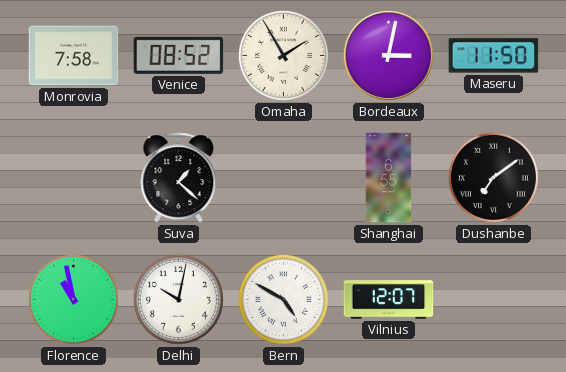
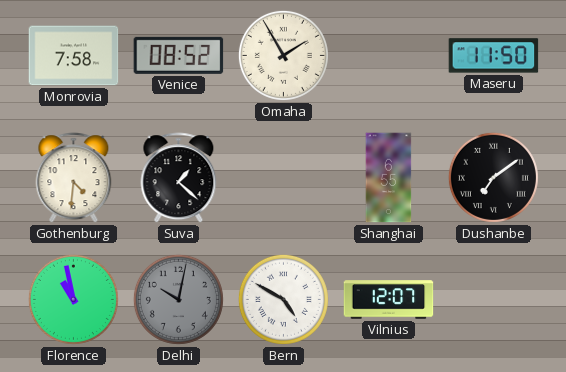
Bordeaux: 3:02 -> none
Gothenburg: none -> 4:31
Delhi dial: white -> grey
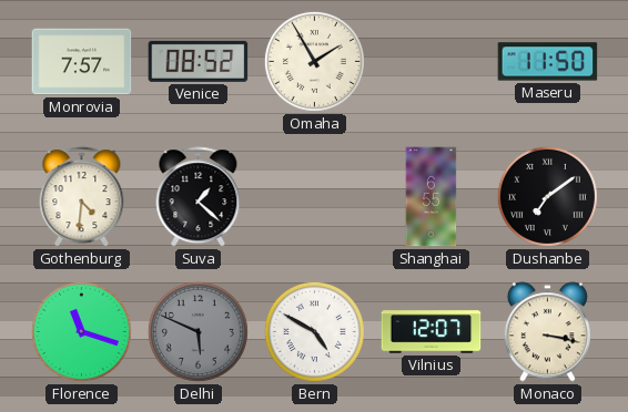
Monrovia: 7:58 -> 7:57
Florence: 10:58 -> 11:18
Delhi: 10:02 -> 5:49
Monaco: none -> 3:17
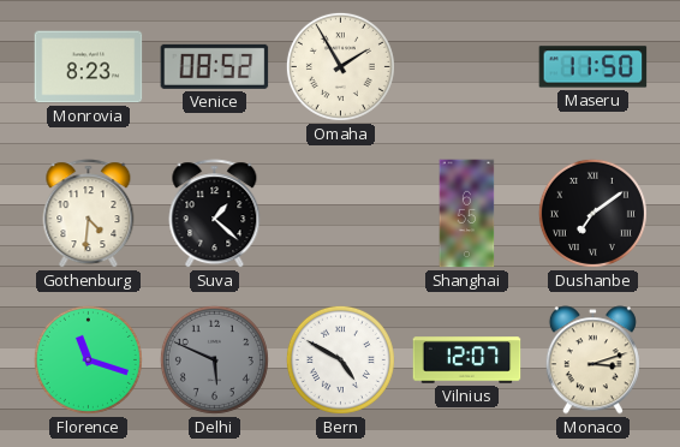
Monrovia: 7:57 -> 8:23
Monaco: 3:17 -> 3:12
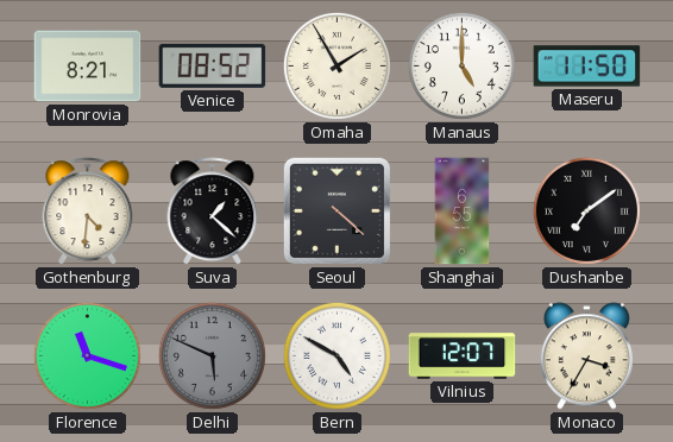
Monrovia: 8:23 -> 8:21
Manaus: none -> 5:00
Seoul: none -> 4:22
Monaco: 3:12 -> 3:35
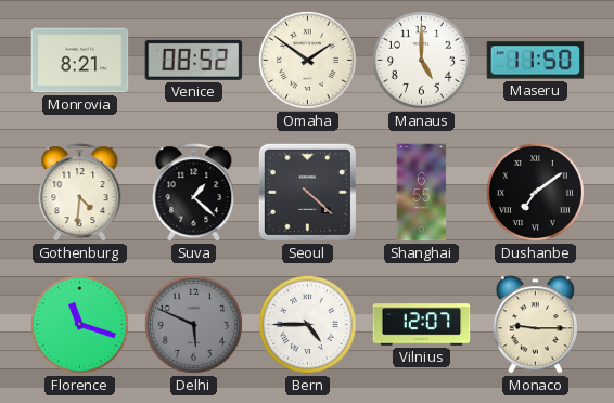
Omaha: 1:55 -> 1:51
Bern: 4:50 -> 4:45
Monaco: 3:35 -> 9:15
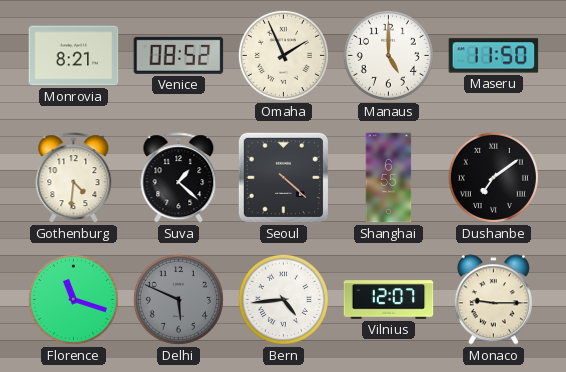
Omaha: 1:51 -> 1:56
Bern: 4:45 -> 4:44
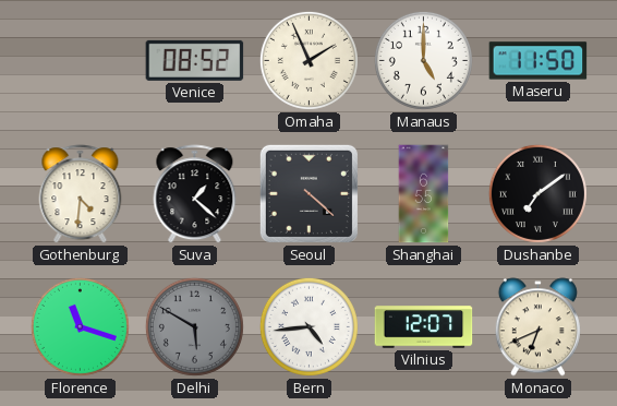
Monrovia: 8:21 -> none
Delhi: 5:49 -> 5:50
Monaco: 9:15 -> 6:41
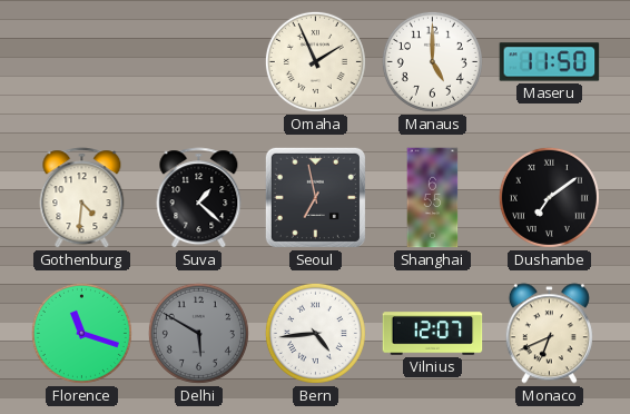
Venice: 08:52 -> none
Seoul: 4:22 -> 6:58
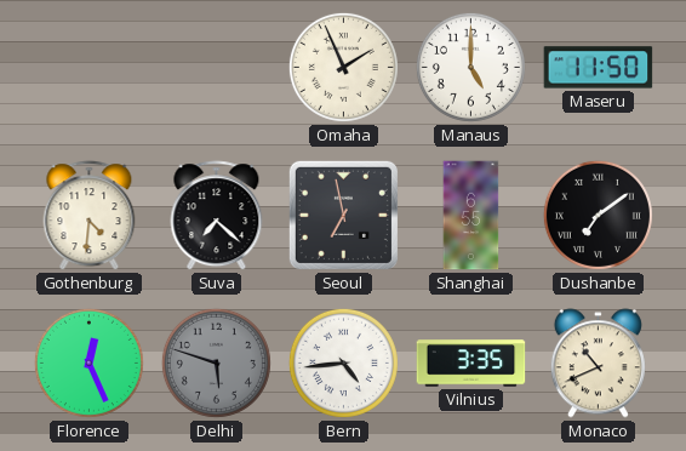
Suva: 1:22 -> 7:22
Florence: 11:18 -> 12:26
Delhi: 5:50 -> 5:48
Vilnius: 12:07 -> 3:35
Monaco: 6:41 -> 10:41
